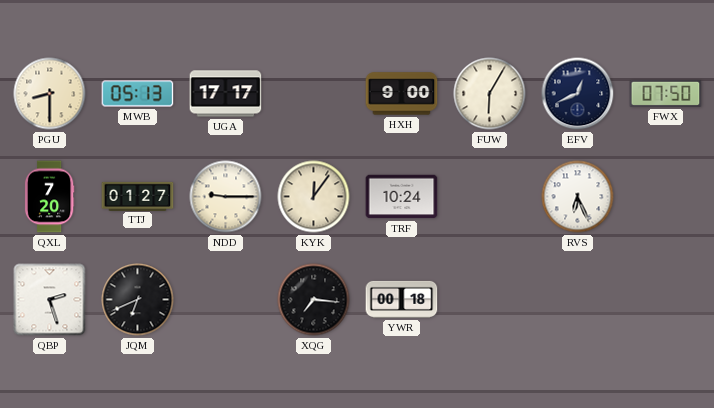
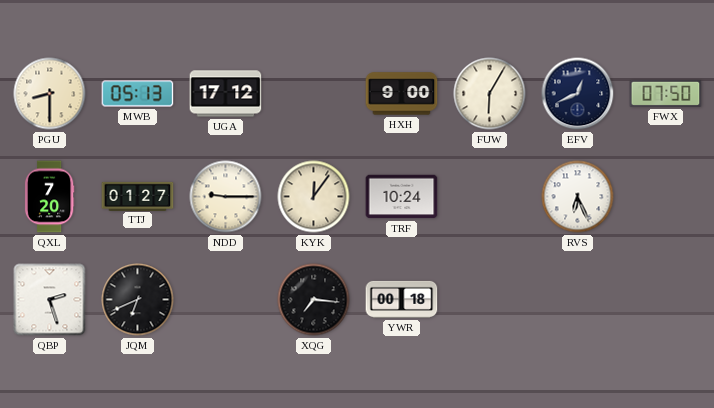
UGA: 17:17 -> 17:12
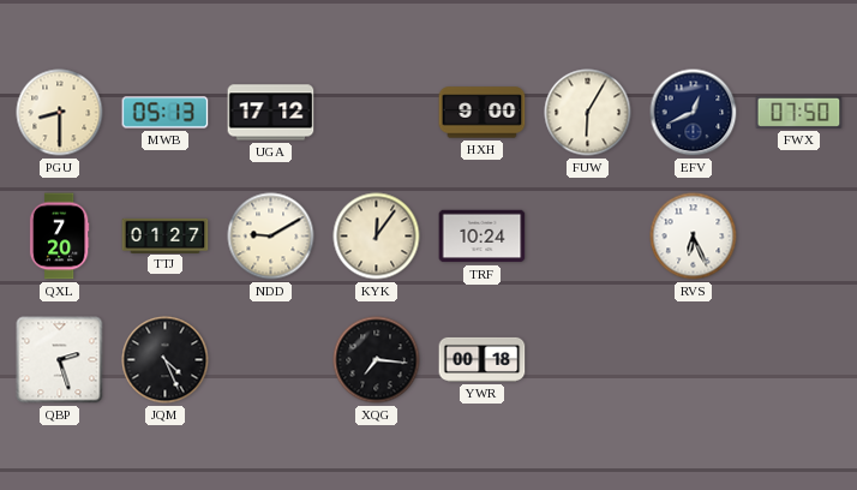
NDD: 9:15 -> 9:10
JQM: 6:41 -> 4:26
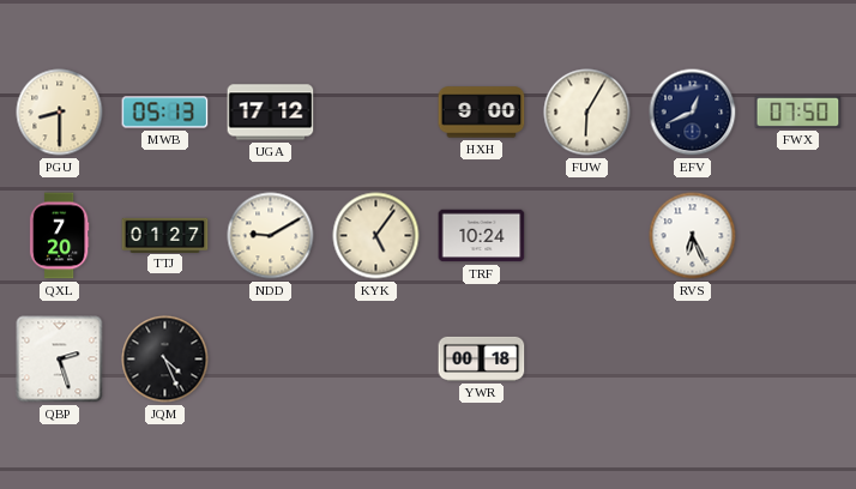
KYK: 12:06 -> 5:06
XQG: 7:16 -> none
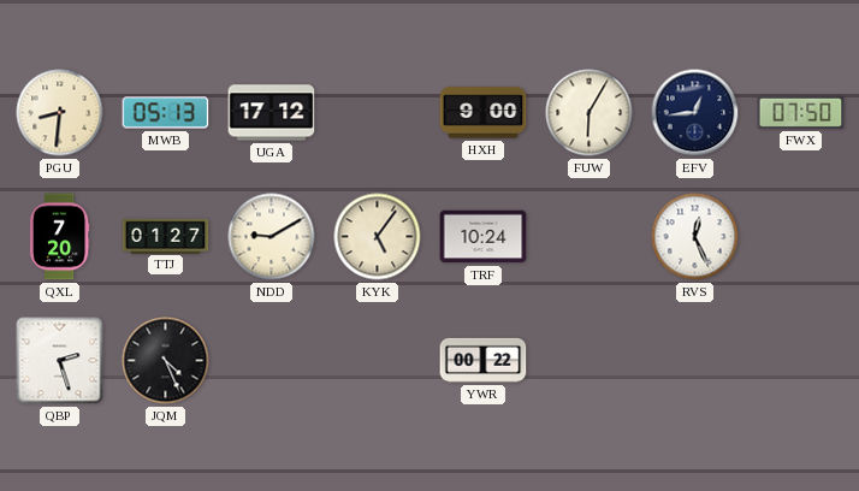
PGU: 8:30 -> 8:31
EFV: 12:41 -> 12:44
RVS: 6:26 -> 12:26
YWR: 00:18 -> 00:22
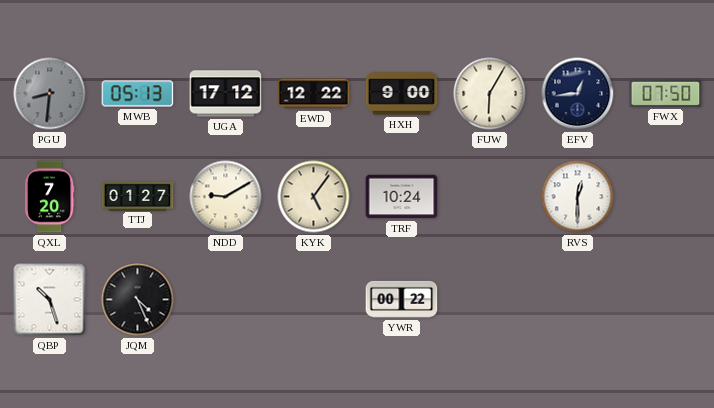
PGU dial: cream -> grey
EWD: none -> 12:22
RVS: 12:26 -> 12:30
QBP: 2:27 -> 10:27
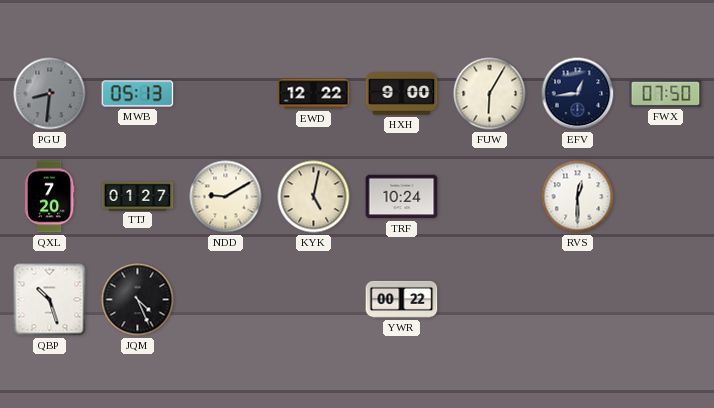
UGA: 17:12 -> none
KYK: 5:06 -> 5:02
